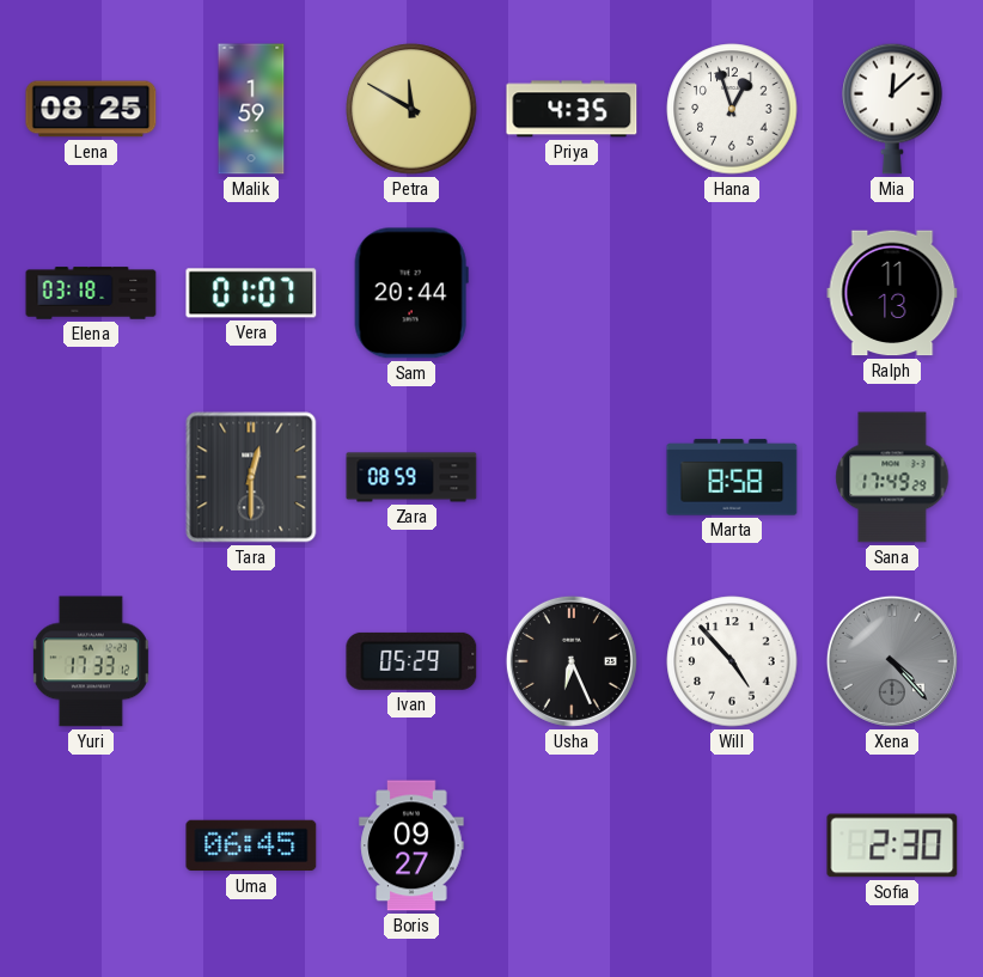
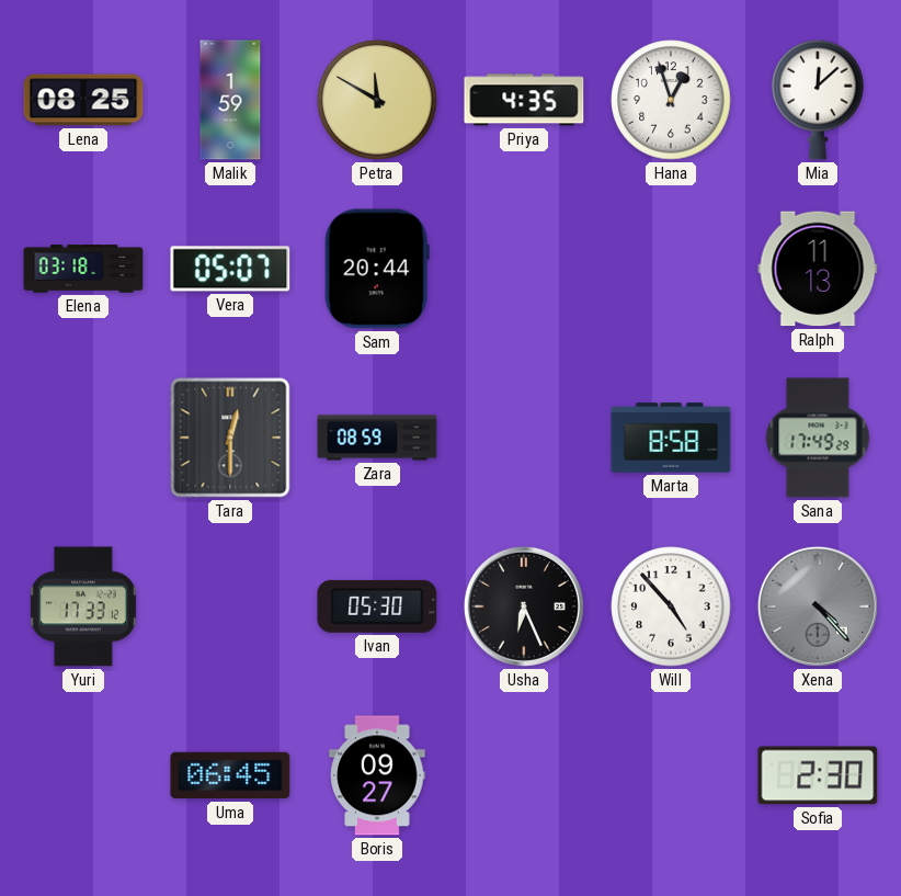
Vera: 01:07 -> 05:07
Ivan: 05:29 -> 05:30
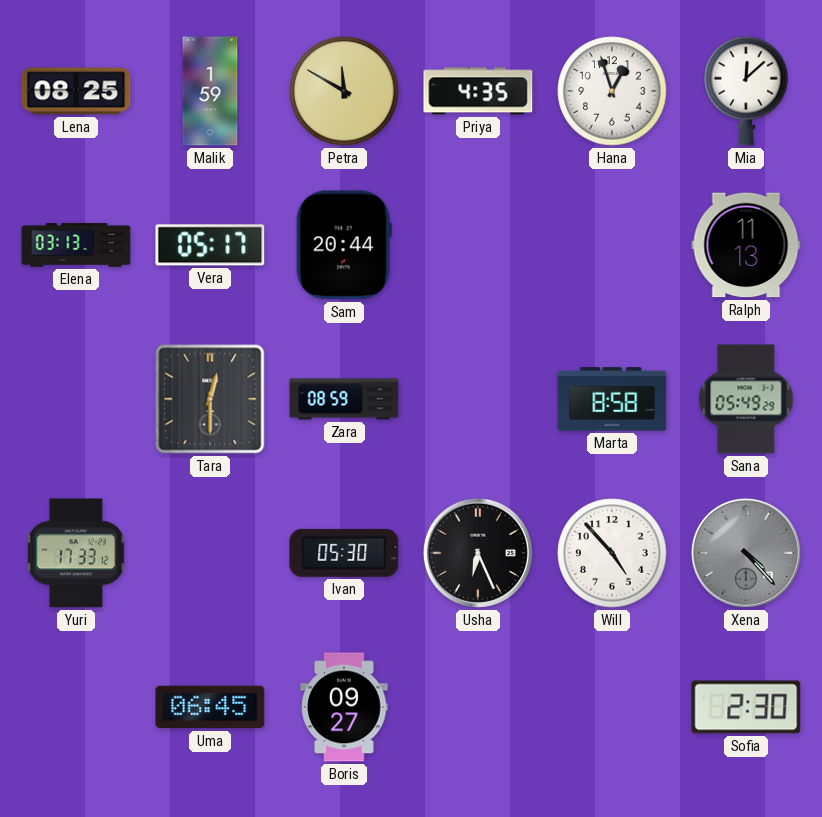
Elena: 03:18 -> 03:13
Vera: 05:07 -> 05:17
Sana: 17:49 -> 05:49
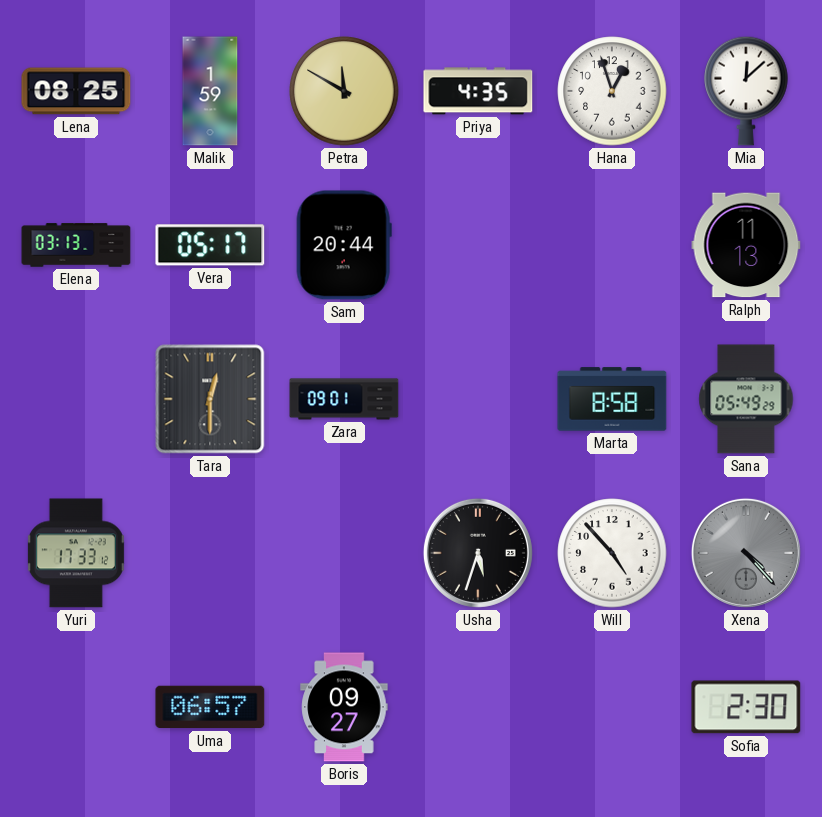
Zara: 08:59 -> 09:01
Ivan: 05:30 -> none
Usha: 6:26 -> 5:33
Uma: 06:45 -> 06:57
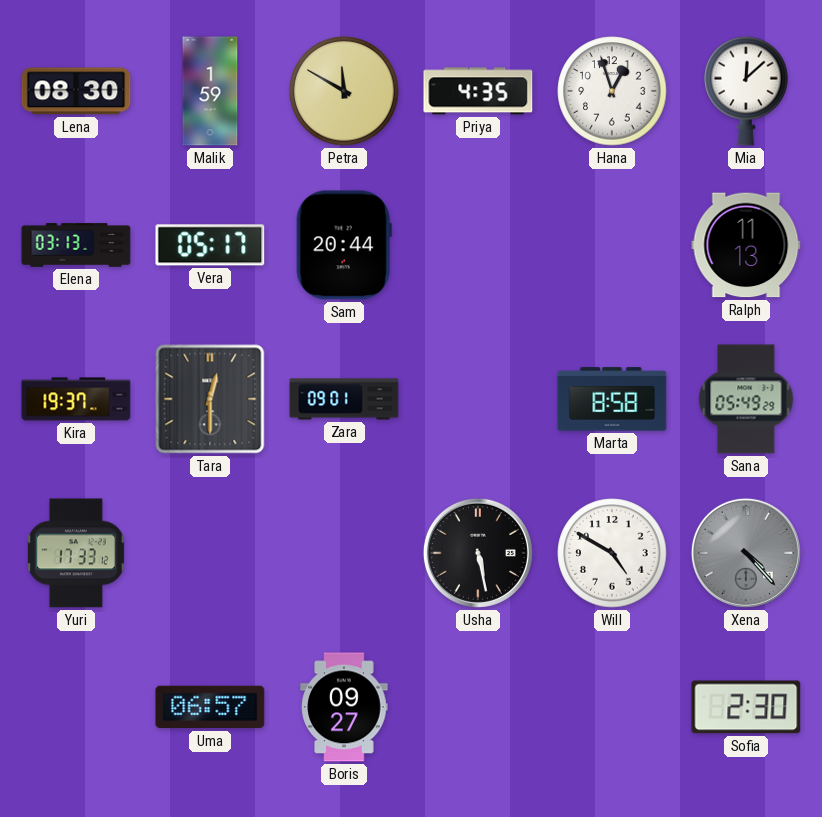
Lena: 08:25 -> 08:30
Kira: none -> 19:37
Usha: 5:33 -> 5:28
Will: 4:53 -> 4:50
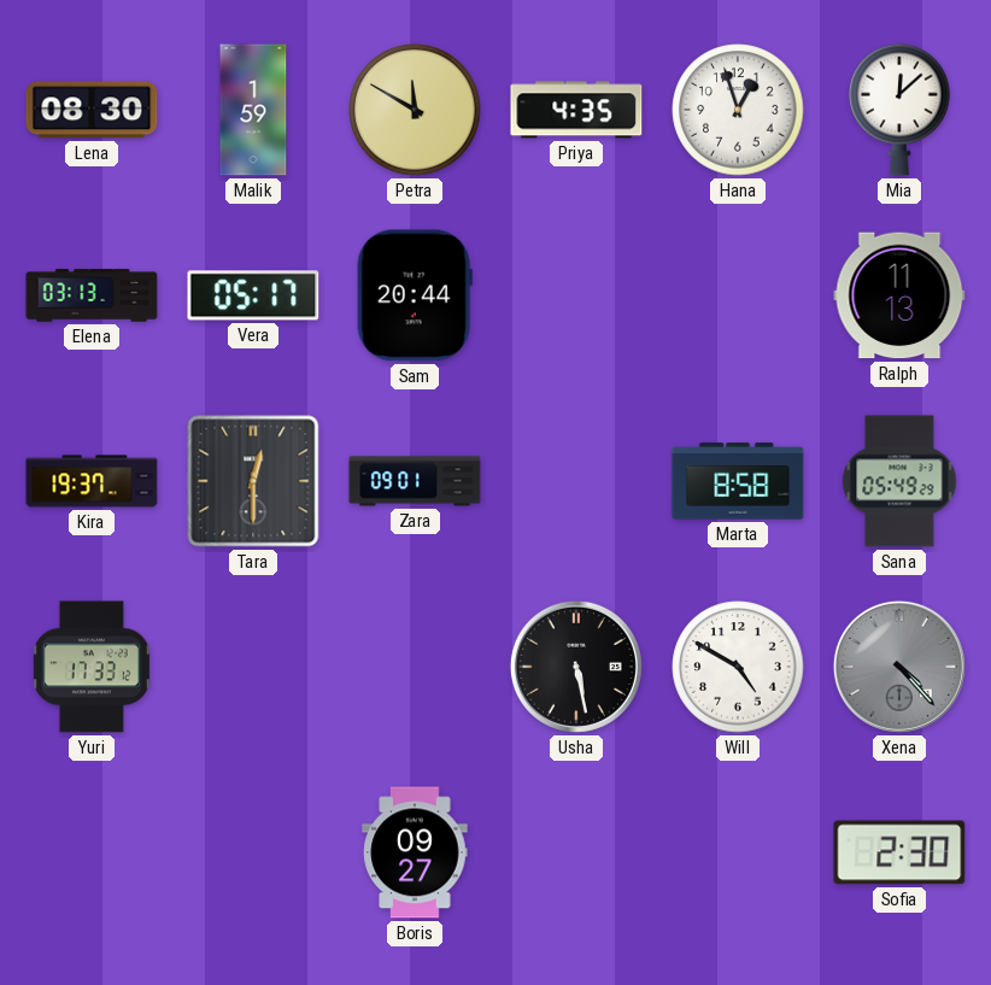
Uma: 06:57 -> none
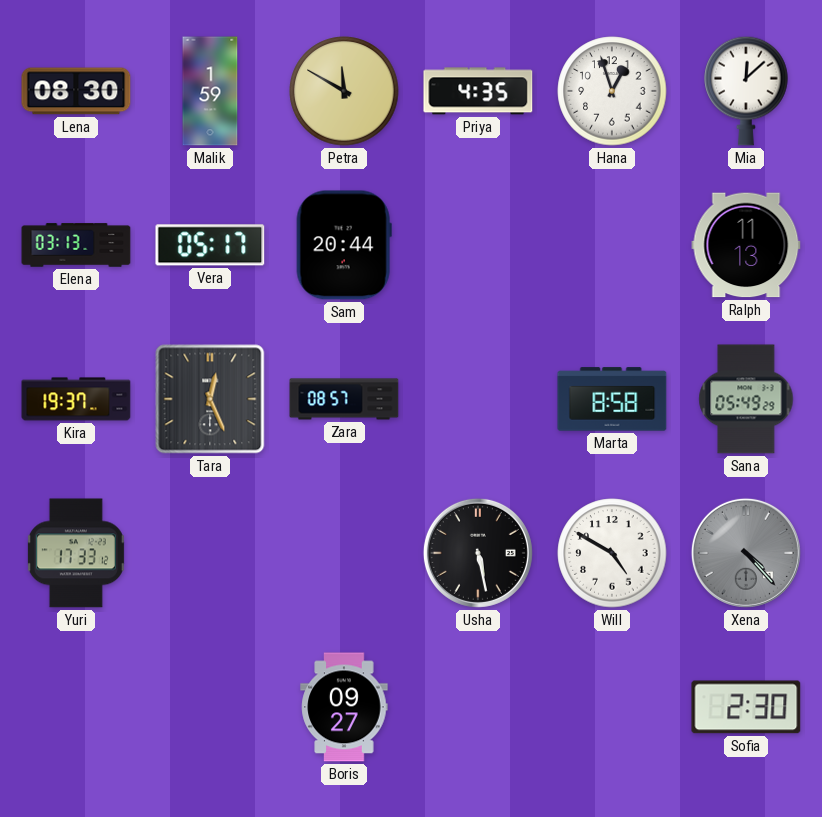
Tara: 12:30 -> 12:26
Zara: 09:01 -> 08:57
